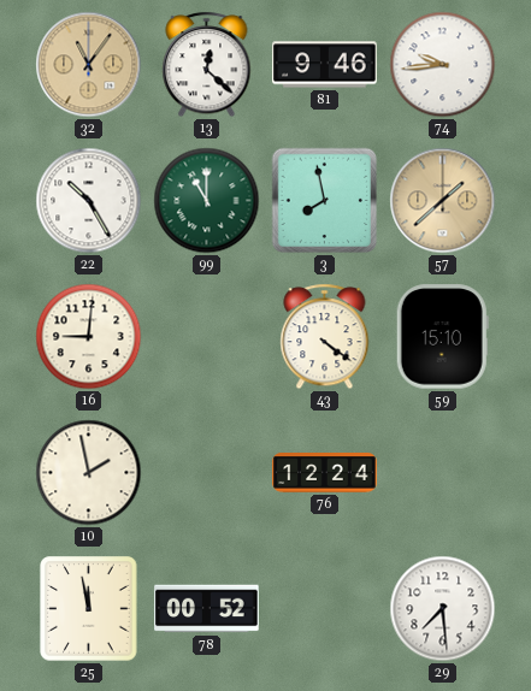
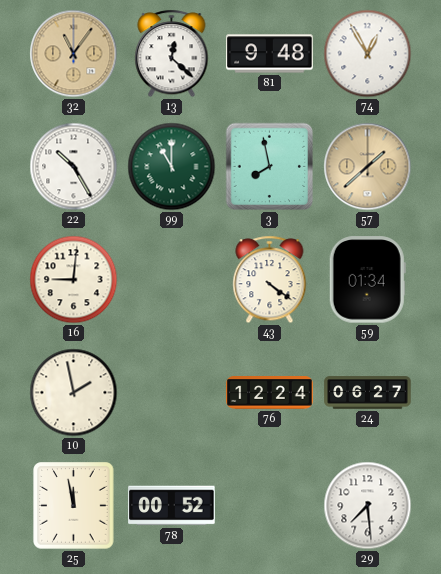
81: 9:46 -> 9:48
74: 9:44 -> 12:55
59: 15:10 -> 01:34
24: none -> 06:27
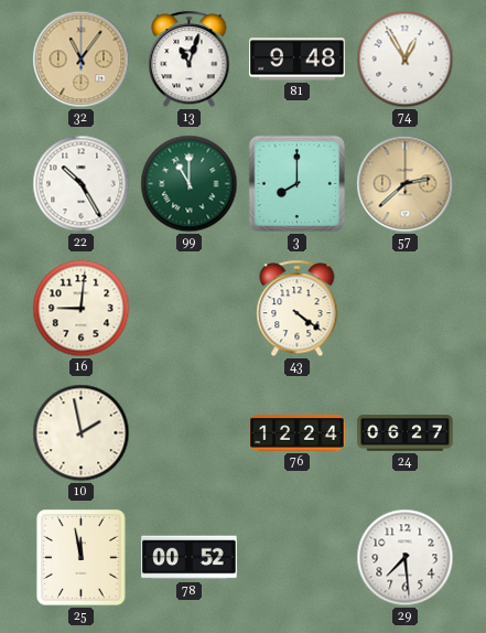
13: 12:22 -> 11:03
3: 7:58 -> 8:00
57: 1:38 -> 2:38
59: 01:34 -> none
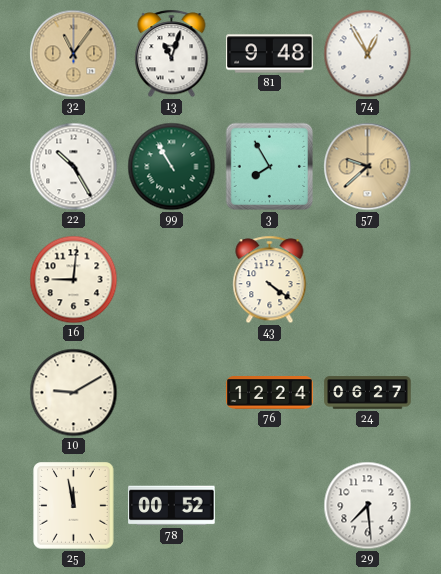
99: 11:00 -> 10:55
3: 8:00 -> 7:55
57: 2:38 -> 9:38
10: 1:58 -> 9:10
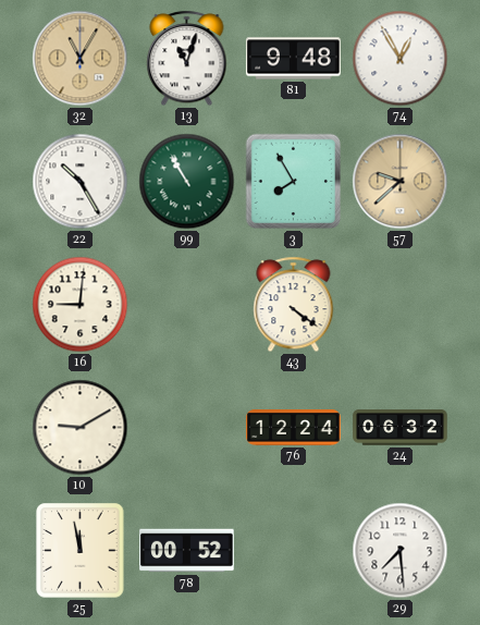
32: 11:06 -> 11:05
24: 06:27 -> 06:32
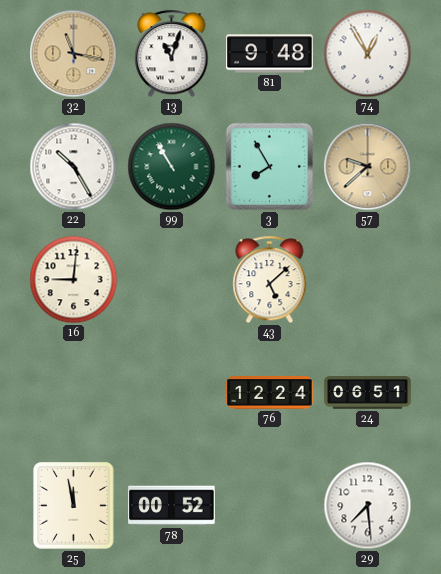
32: 11:05 -> 11:17
43: 4:21 -> 5:08
10: 9:10 -> none
24: 06:32 -> 06:51
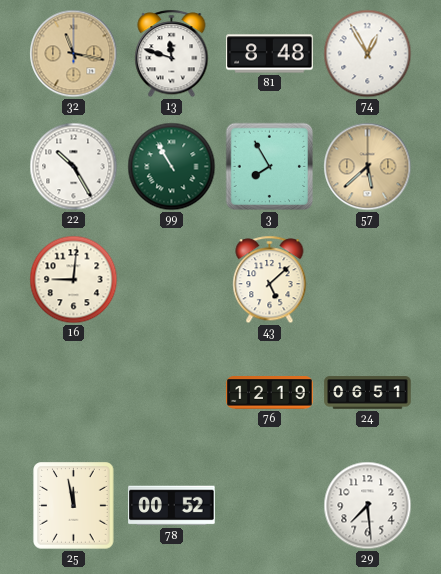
13: 11:03 -> 11:48
81: 9:48 -> 8:48
57: 9:38 -> 5:38
76: 12:24 -> 12:19
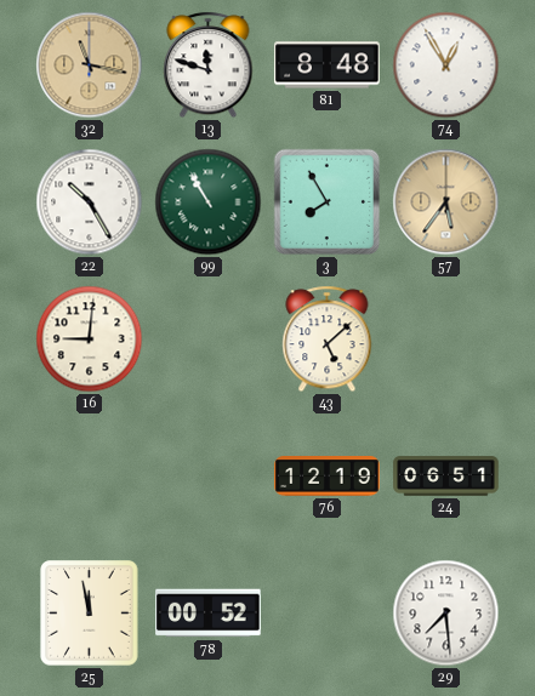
57: 5:38 -> 5:36
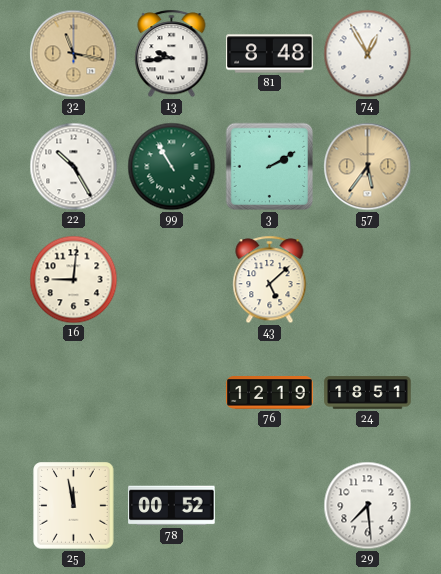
13: 11:48 -> 9:44
3: 7:55 -> 2:10
24: 06:51 -> 18:51
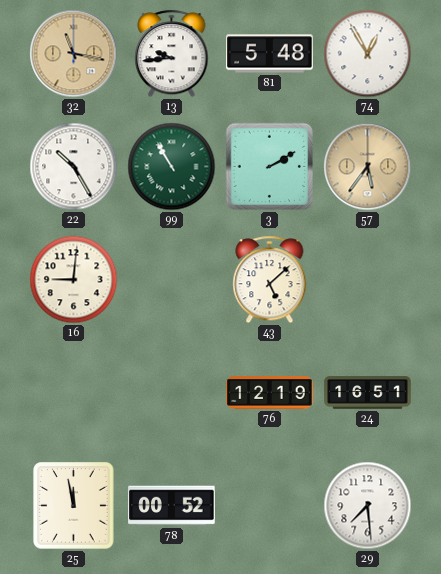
81: 8:48 -> 5:48
24: 18:51 -> 16:51
